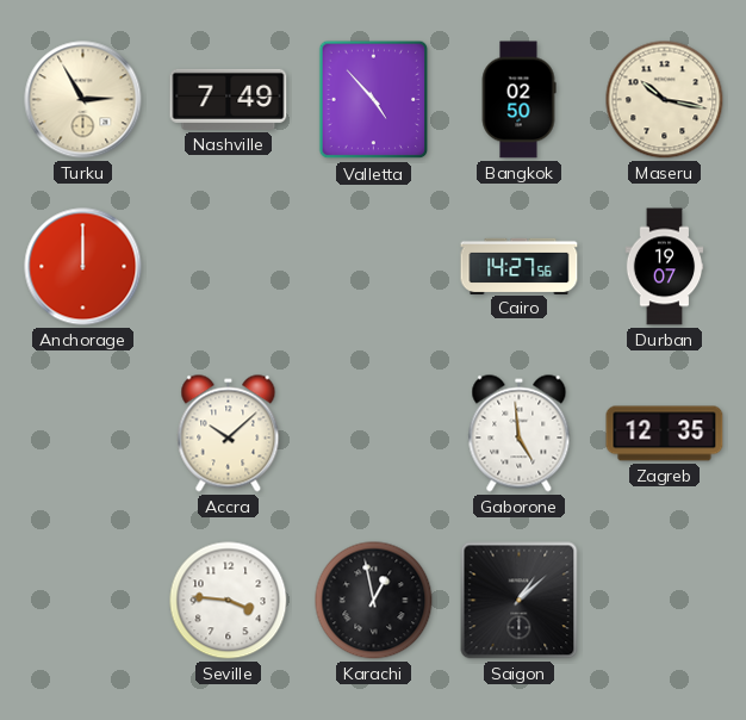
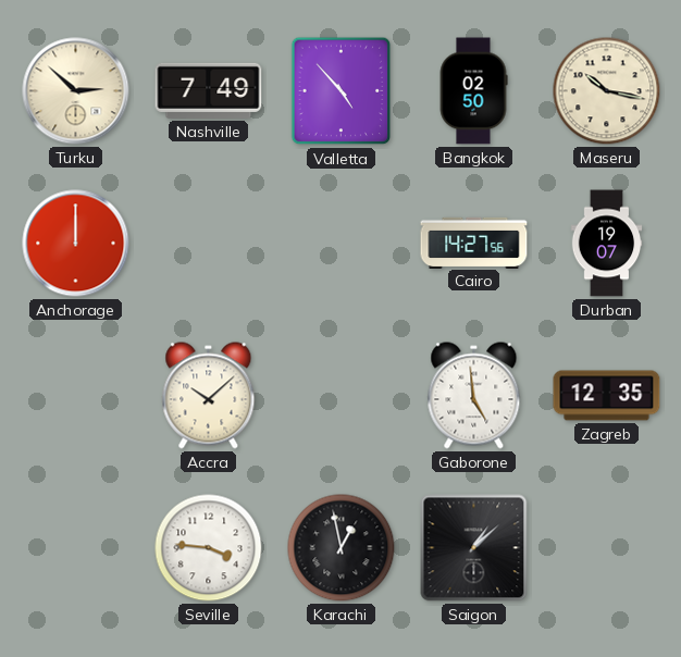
Turku: 2:55 -> 2:52
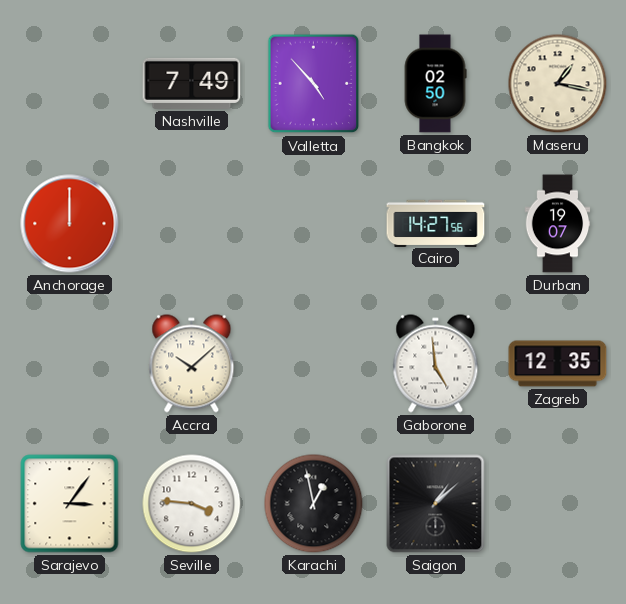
Turku: 2:52 -> none
Maseru: 10:17 -> 1:17
Sarajevo: none -> 3:06
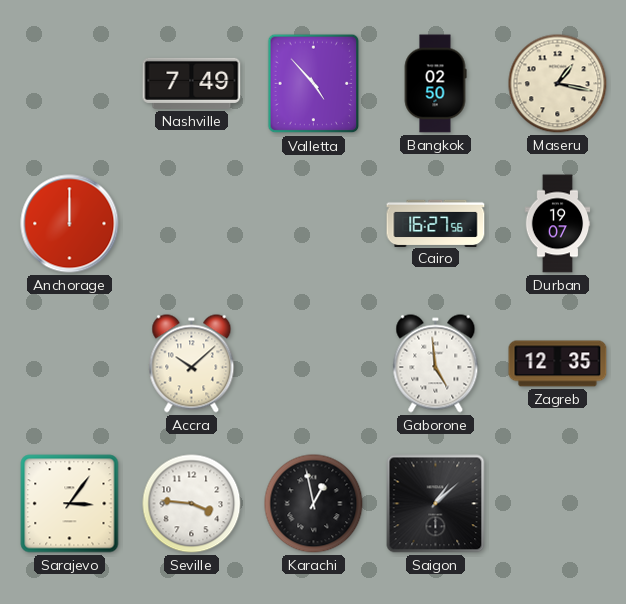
Cairo: 14:27 -> 16:27
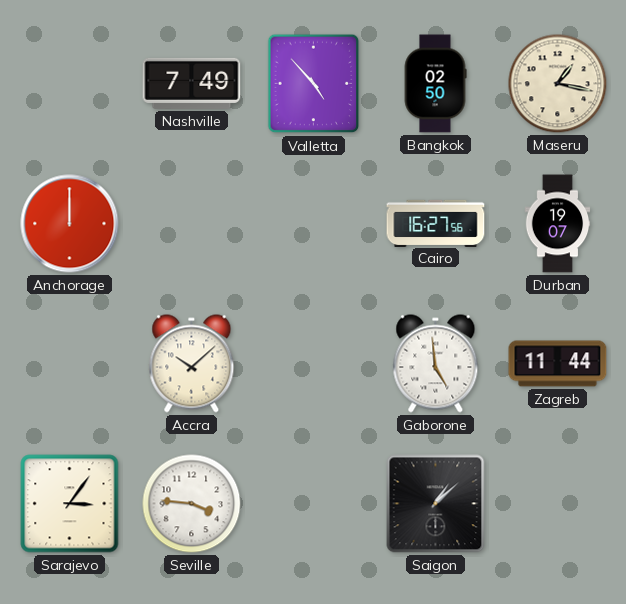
Zagreb: 12:35 -> 11:44
Karachi: 12:58 -> none
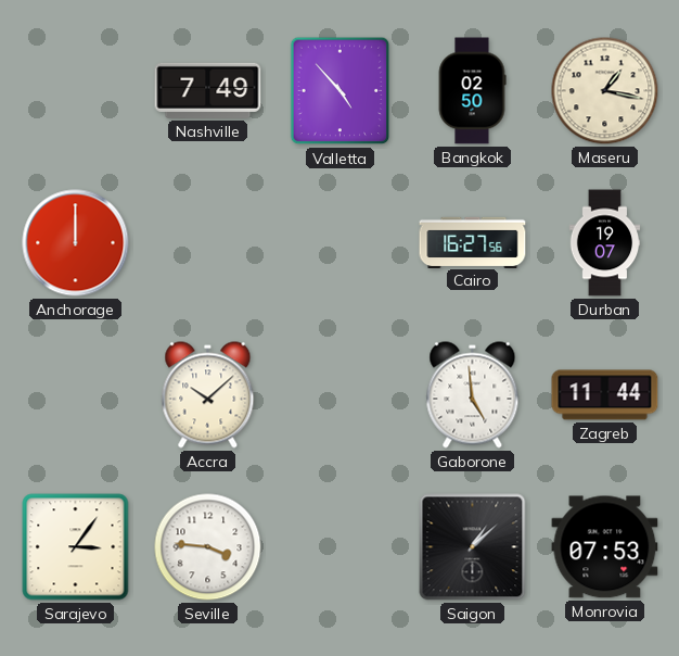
Monrovia: none -> 07:53
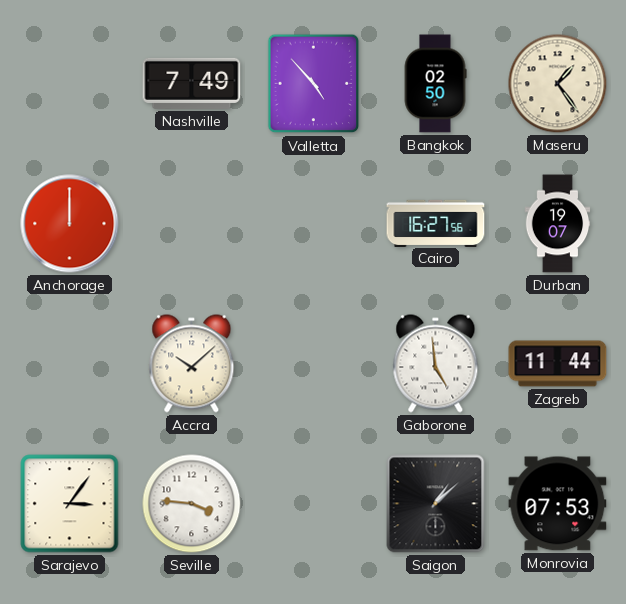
Maseru: 1:17 -> 1:24
